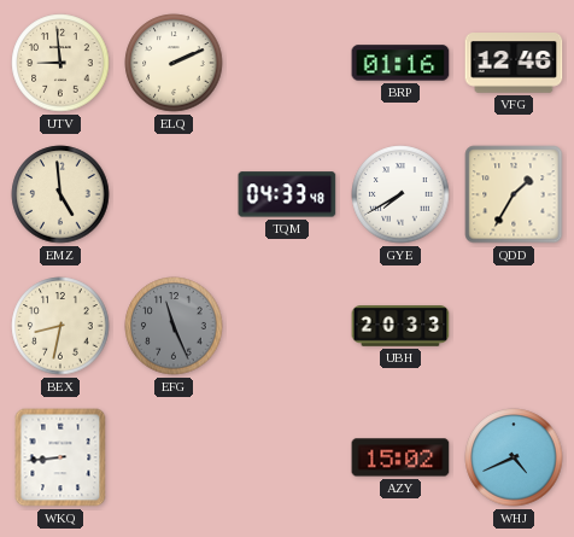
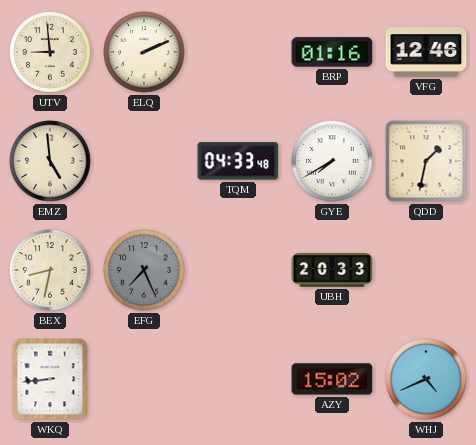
QDD: 1:35 -> 1:32
EFG: 11:26 -> 7:26
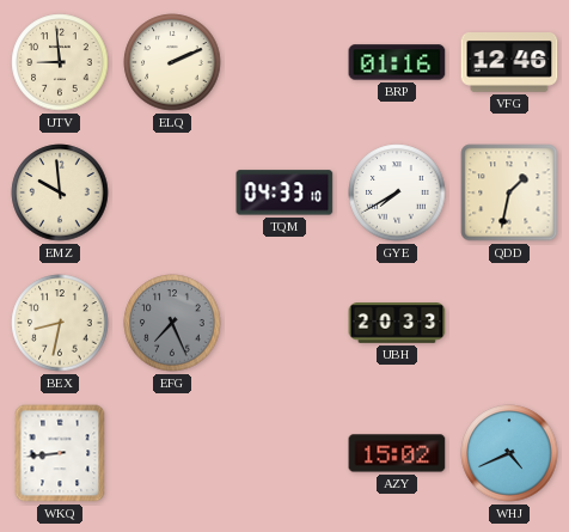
EMZ: 4:59 -> 9:59
TQM: 04:33:48 -> 04:33:10
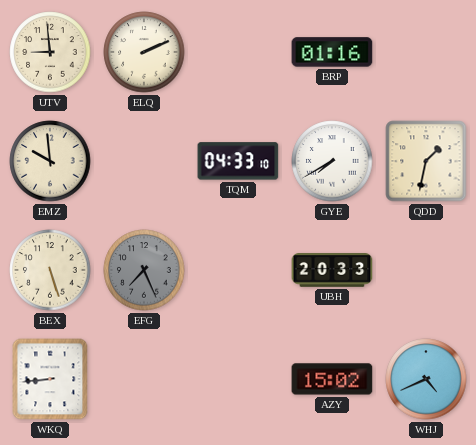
VFG: 12:46 -> none
BEX: 8:32 -> 5:27
